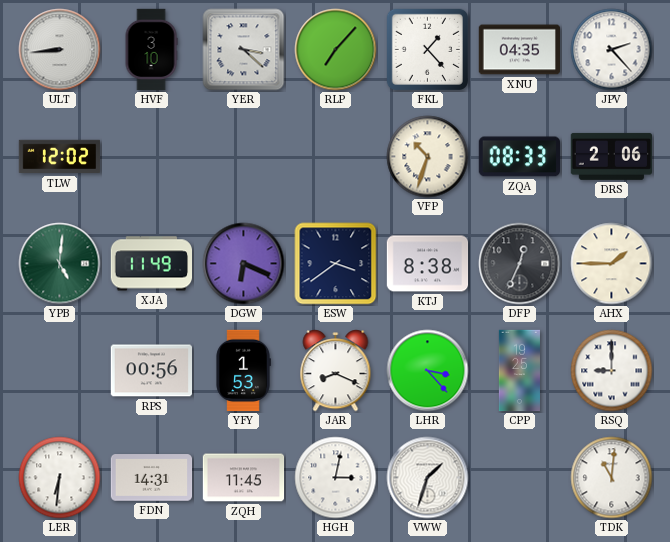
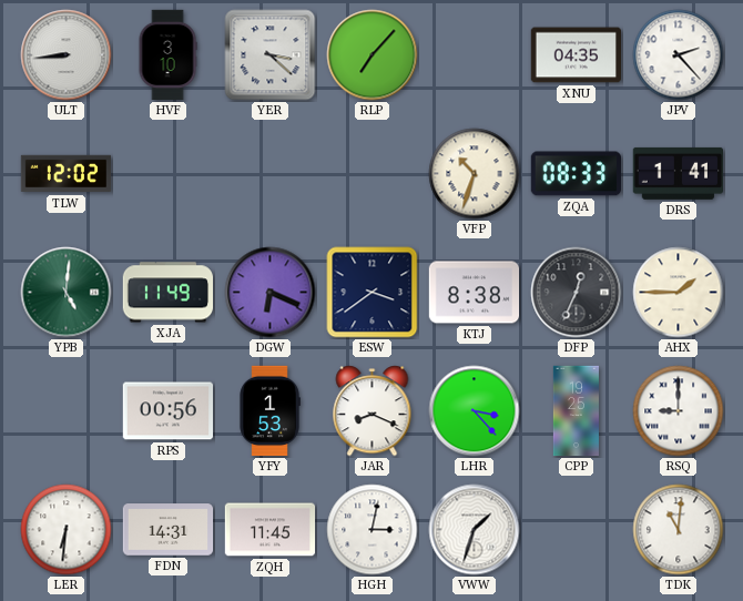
FKL: 1:23 -> none
DRS: 2:06 -> 1:41
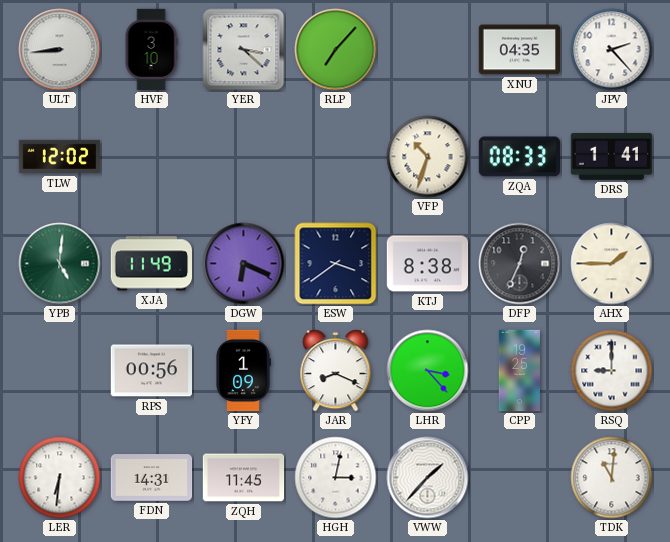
YFY: 1:53 -> 1:09
VWW: 1:33 -> 1:37
